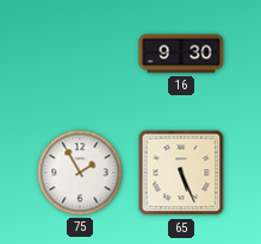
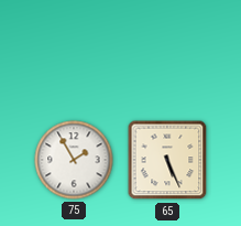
16: 9:30 -> none
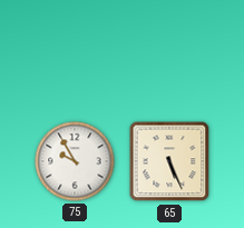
75: 1:55 -> 9:55
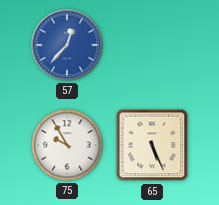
57: none -> 12:37
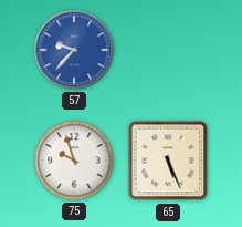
57: 12:37 -> 9:37
75: 9:55 -> 9:57
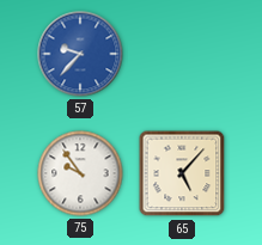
75: 9:57 -> 9:54
65: 5:26 -> 5:07
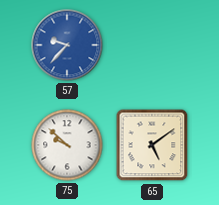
75: 9:54 -> 9:52
65: 5:07 -> 5:09
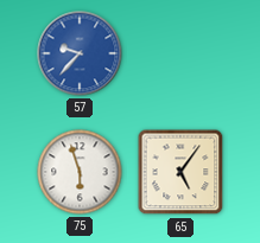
75: 9:52 -> 5:57
65: 5:09 -> 5:06
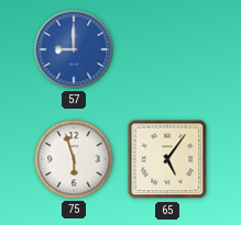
57: 9:37 -> 9:00
